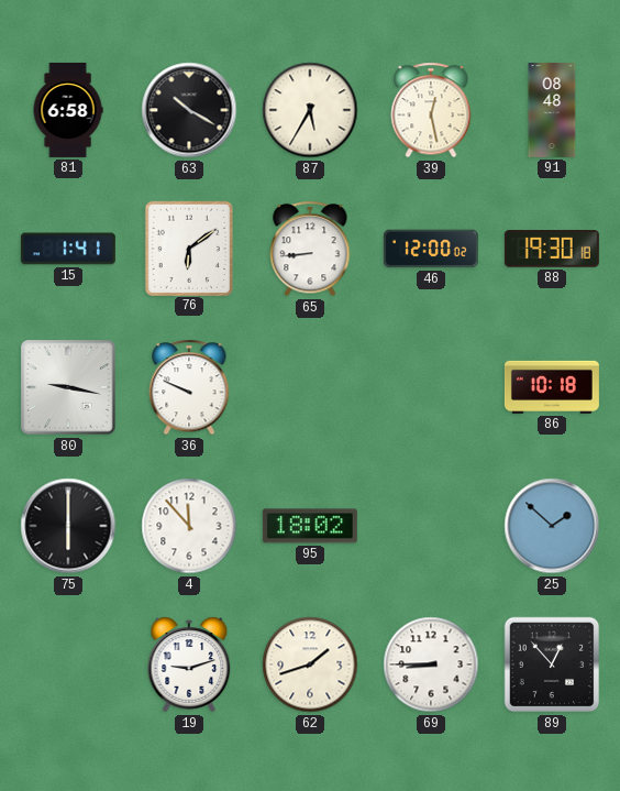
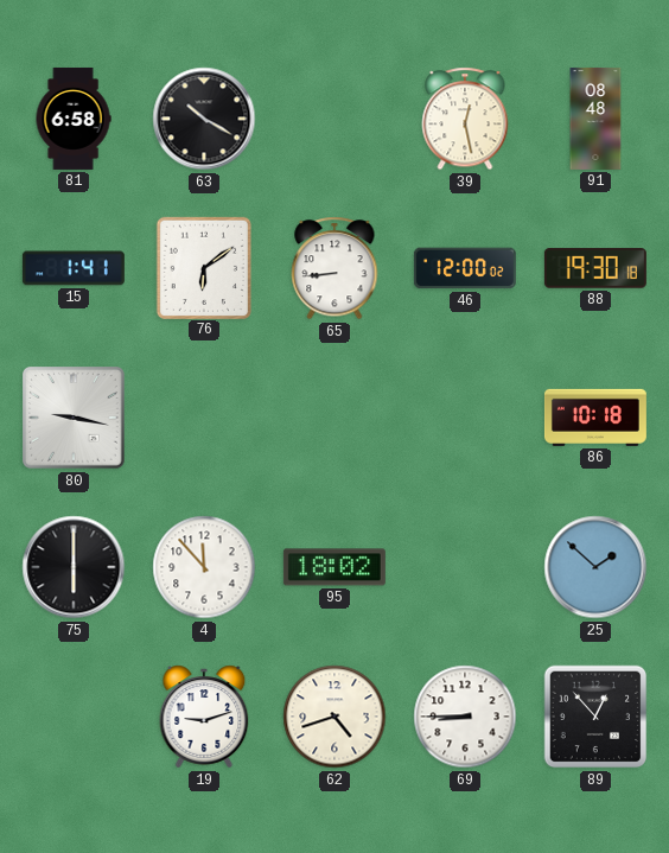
87: 5:35 -> none
36: 9:49 -> none
62: 1:42 -> 4:42
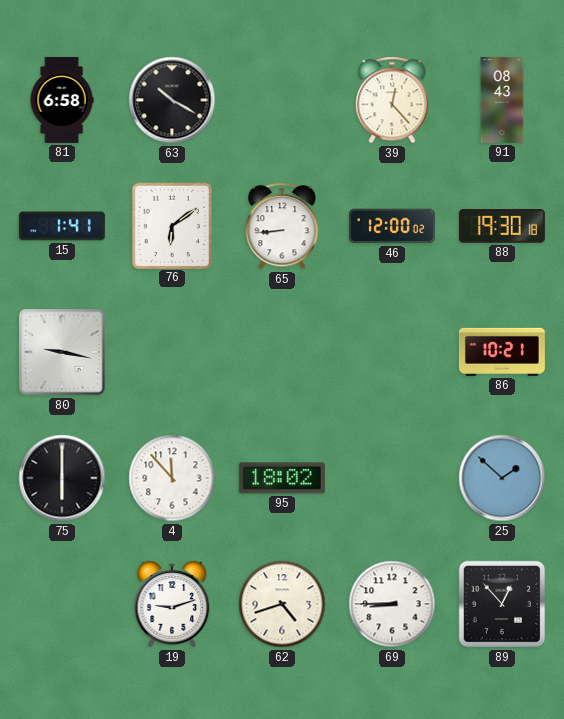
39: 12:28 -> 12:23
91: 08:48 -> 08:43
86: 10:18 -> 10:21
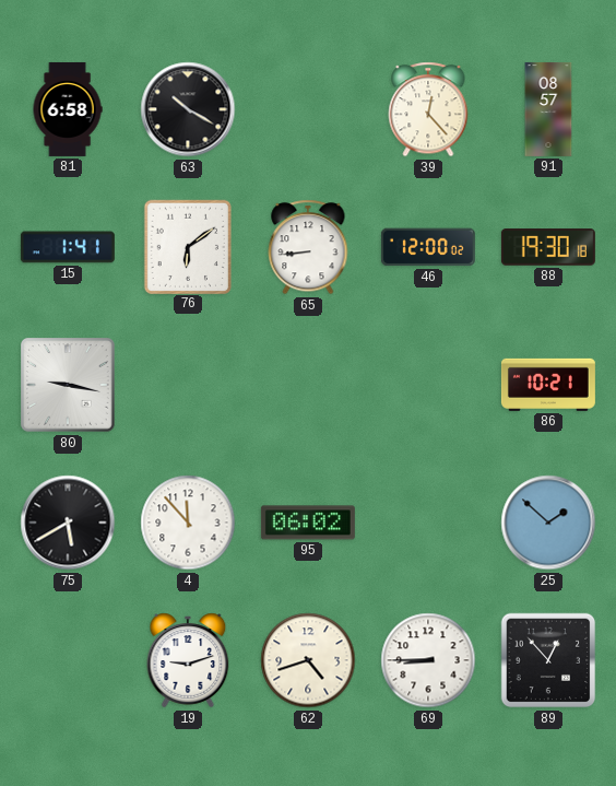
91: 08:43 -> 08:57
75: 6:00 -> 5:40
95: 18:02 -> 06:02
